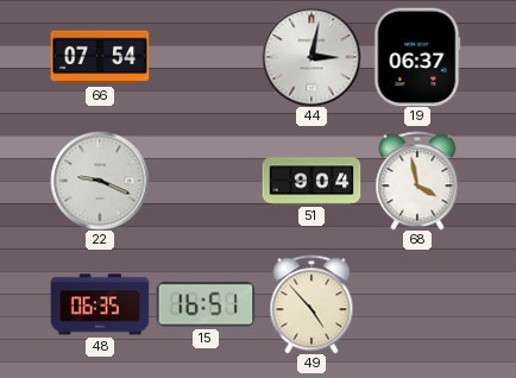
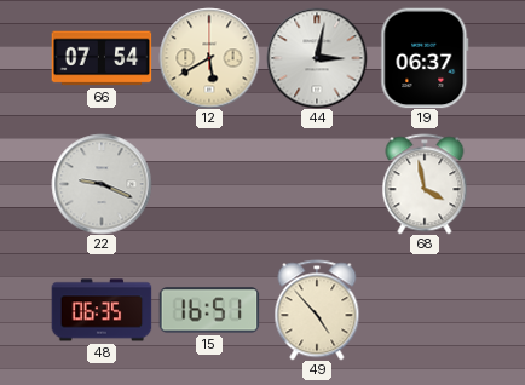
12: none -> 5:40
51: 9:04 -> none
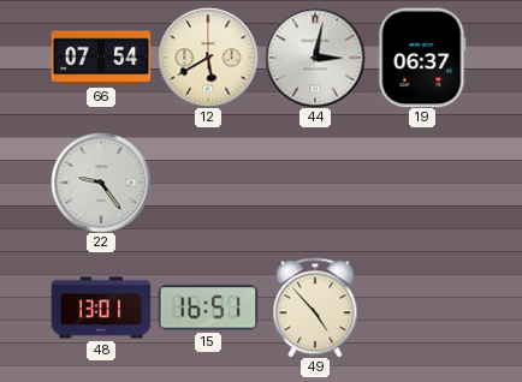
22: 9:19 -> 9:24
68: 3:58 -> none
48: 06:35 -> 13:01
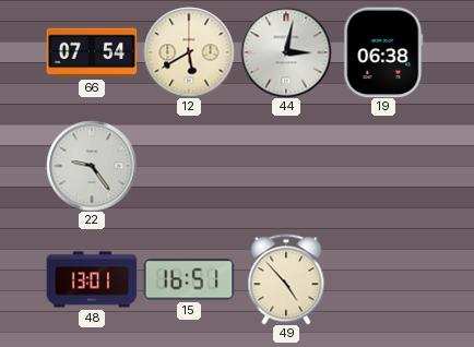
19: 06:37 -> 06:38
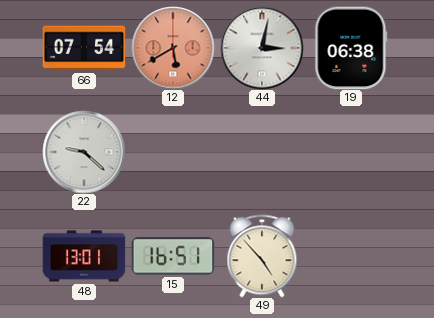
12 dial: cream -> salmon
22: 9:24 -> 9:22
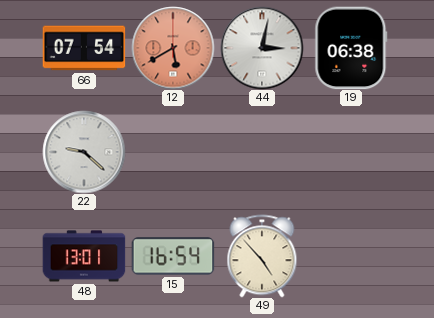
15: 16:51 -> 16:54
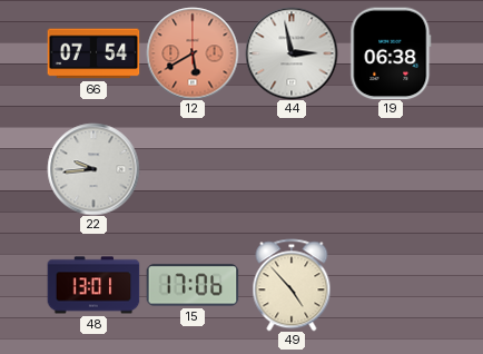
44: 3:02 -> 2:58
22: 9:22 -> 9:44
15: 16:54 -> 17:06
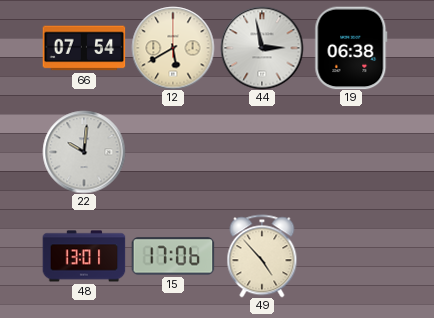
12 dial: salmon -> cream
22: 9:44 -> 10:01
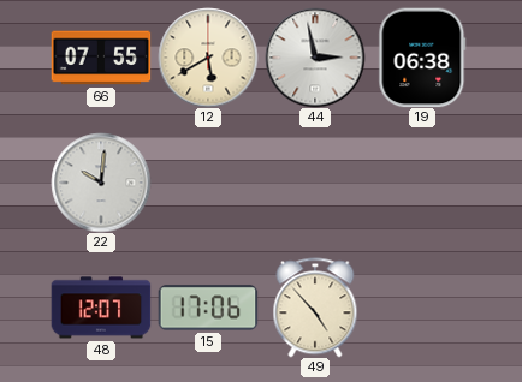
66: 07:54 -> 07:55
48: 13:01 -> 12:07
